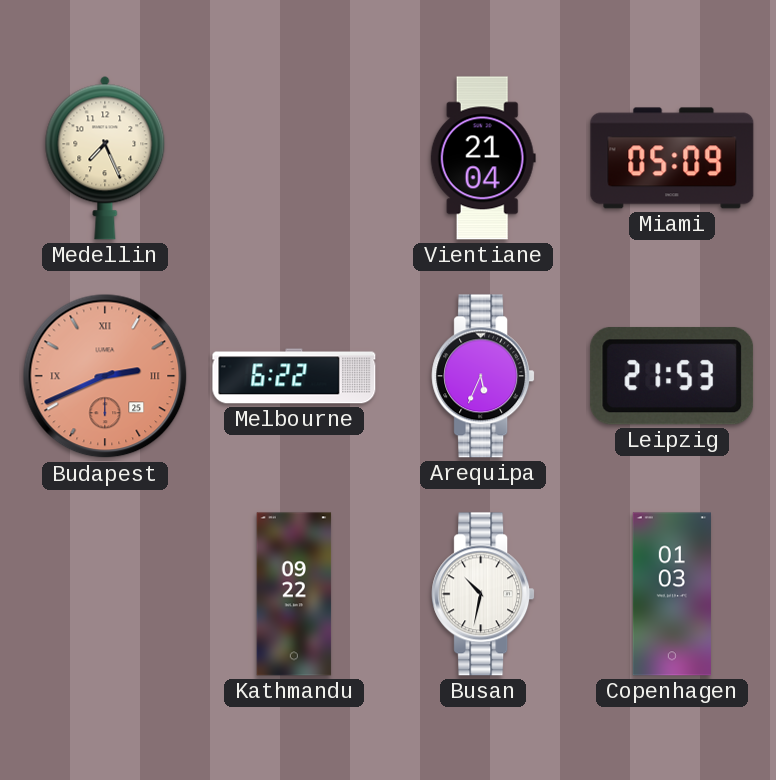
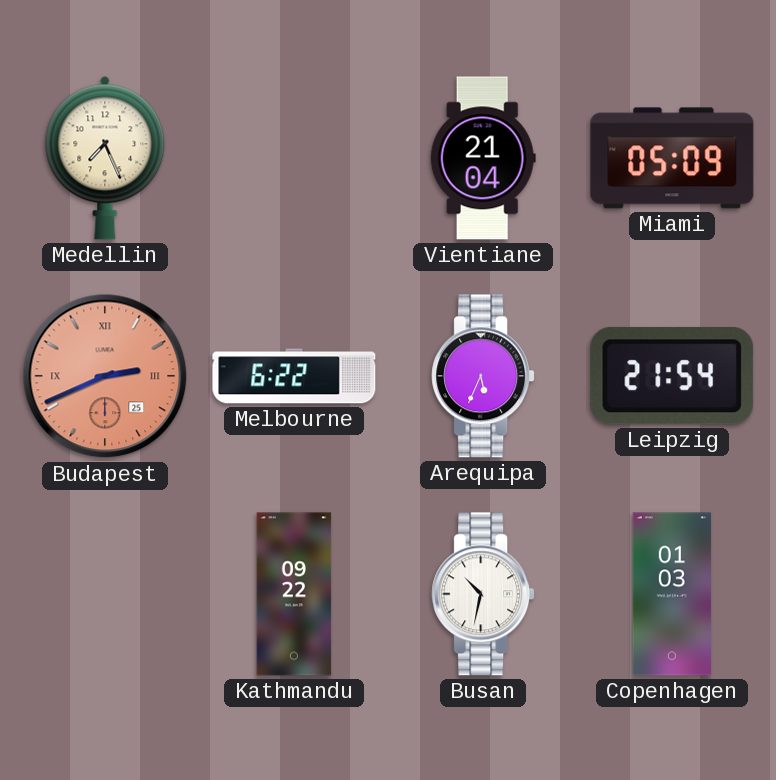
Leipzig: 21:53 -> 21:54
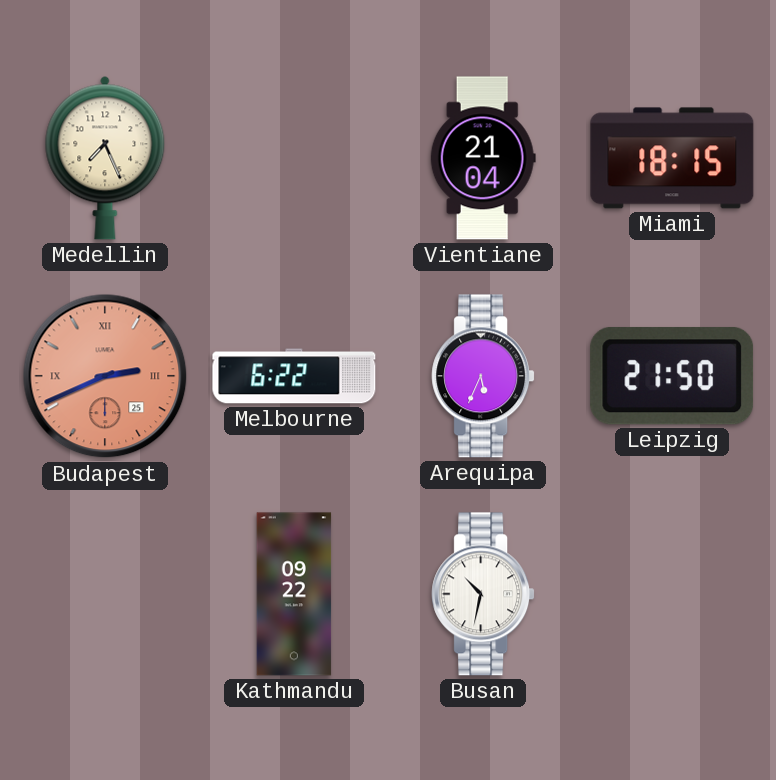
Miami: 05:09 -> 18:15
Leipzig: 21:54 -> 21:50
Copenhagen: 01:03 -> none
